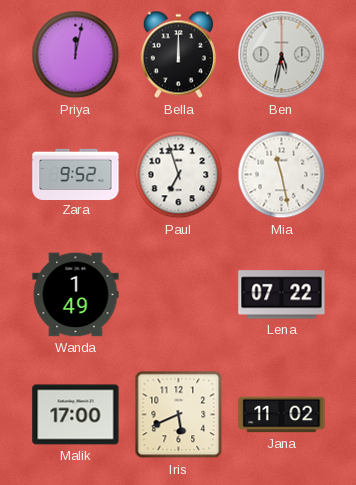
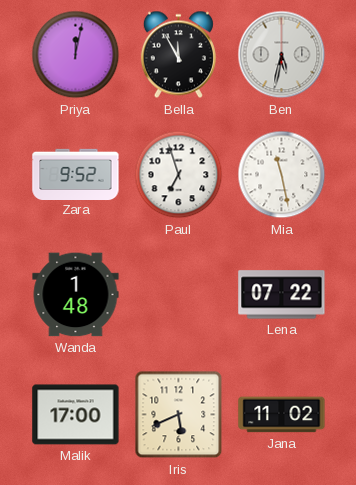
Bella: 12:00 -> 11:55
Wanda: 1:49 -> 1:48
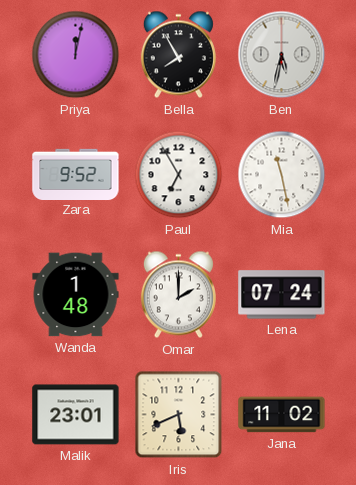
Bella: 11:55 -> 7:55
Paul: 6:57 -> 6:55
Omar: none -> 2:00
Lena: 07:22 -> 07:24
Malik: 17:00 -> 23:01
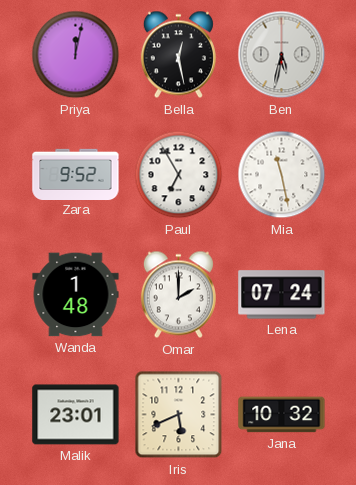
Bella: 7:55 -> 12:28
Jana: 11:02 -> 10:32
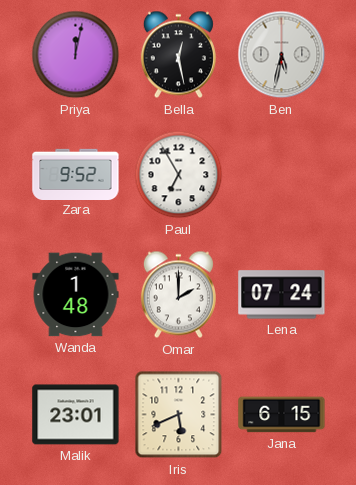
Mia: 11:28 -> none
Jana: 10:32 -> 6:15
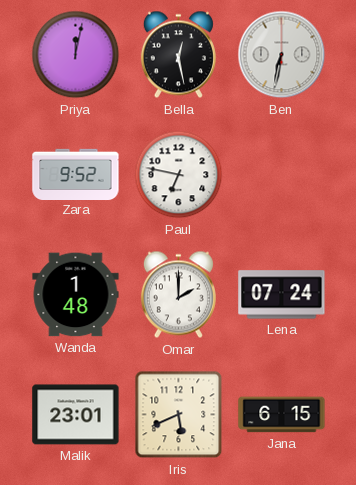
Ben: 5:32 -> 6:32
Paul: 6:55 -> 6:47
